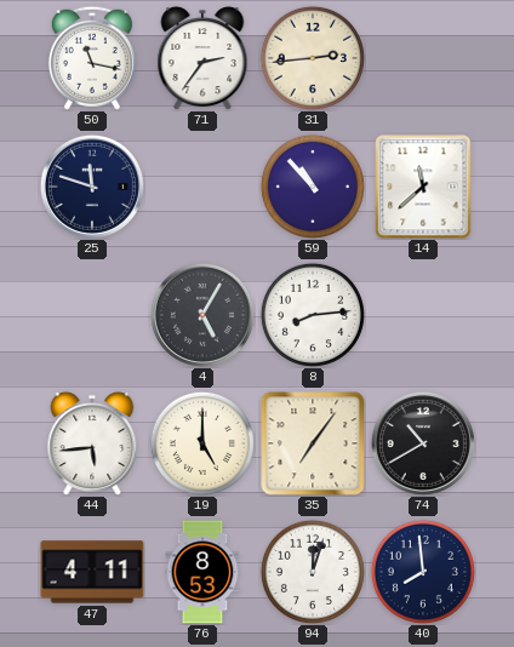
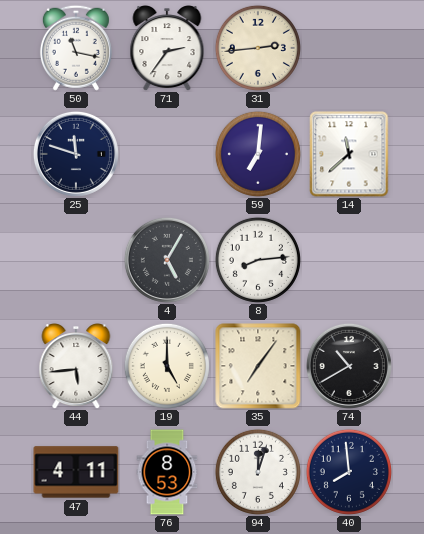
59: 10:53 -> 7:01
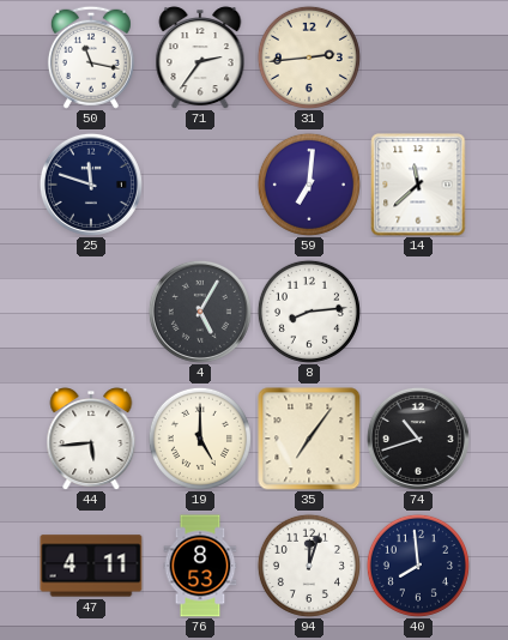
74: 10:40 -> 10:42
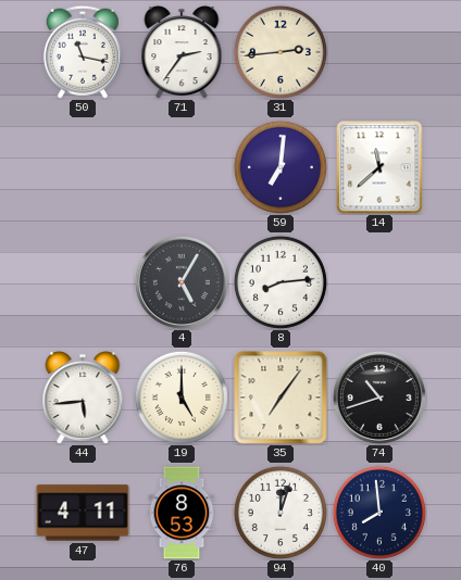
25: 11:48 -> none
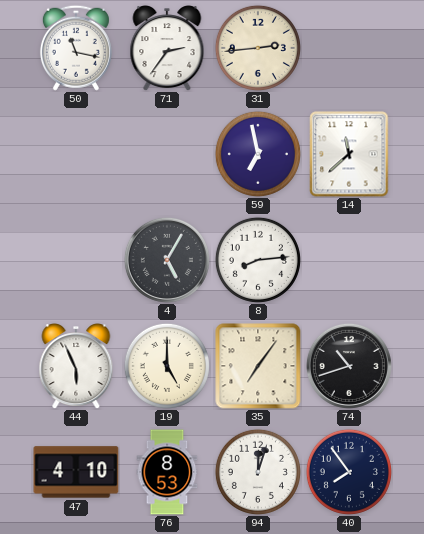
59: 7:01 -> 6:58
44: 5:44 -> 5:56
47: 4:11 -> 4:10
40: 7:59 -> 7:54
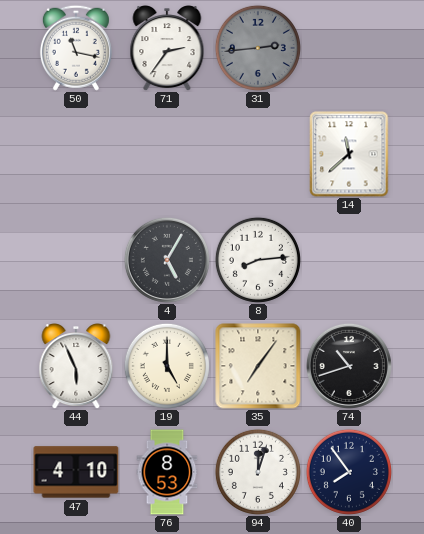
31 dial: cream -> grey
59: 6:58 -> none
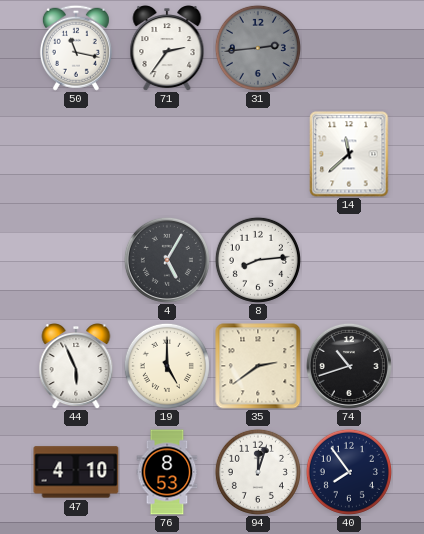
35: 7:06 -> 2:39
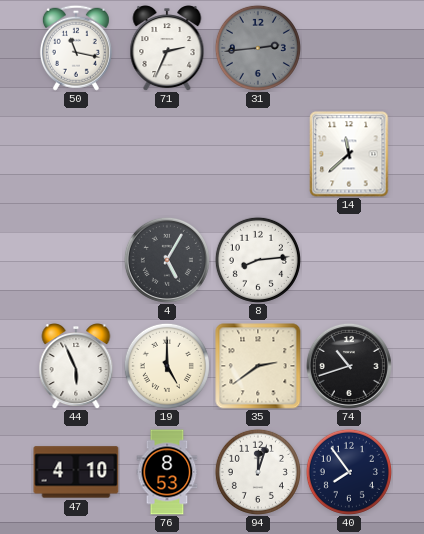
71: 2:36 -> 2:34
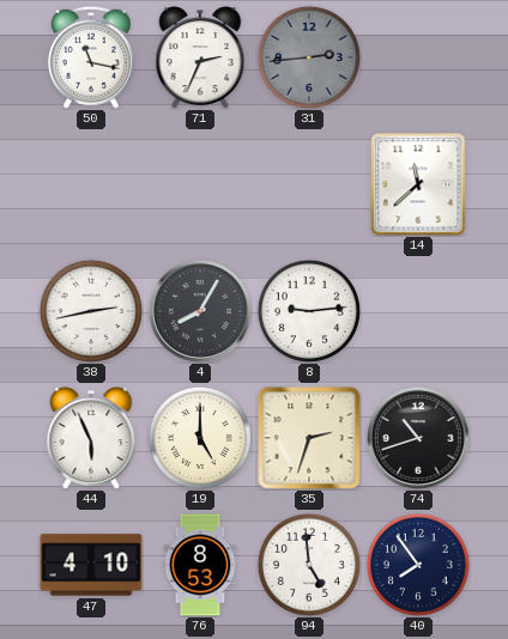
38: none -> 2:43
4: 5:05 -> 8:05
8: 8:14 -> 9:14
35: 2:39 -> 2:33
94: 12:03 -> 4:59
